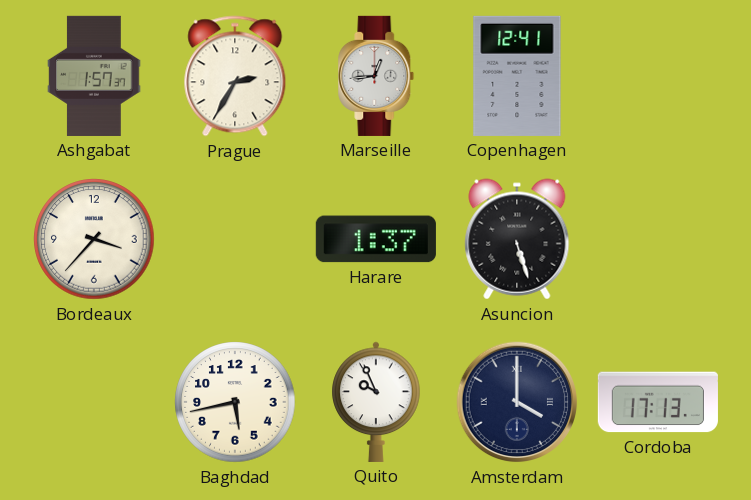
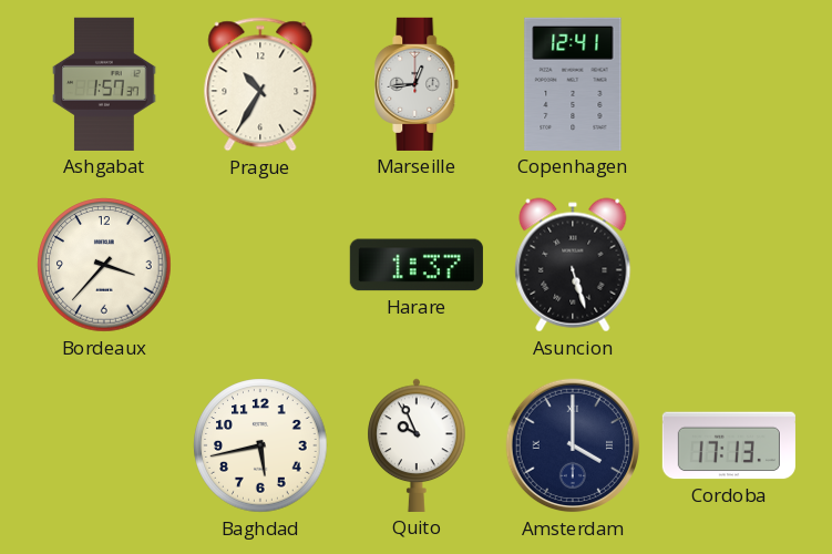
Prague: 2:35 -> 10:35
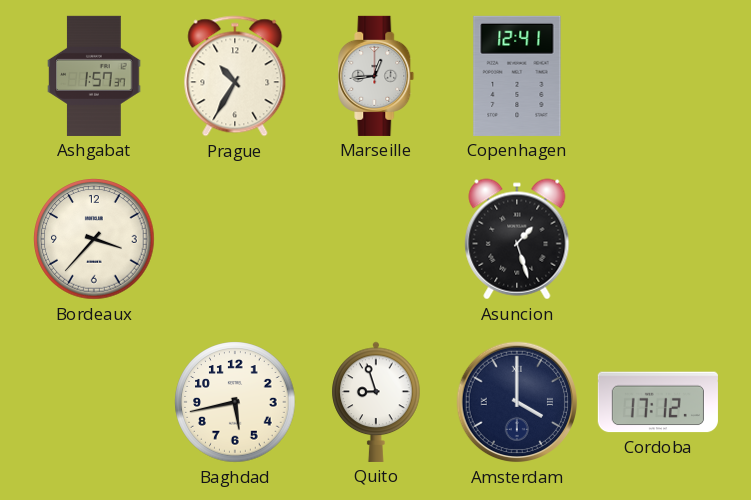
Harare: 1:37 -> none
Asuncion: 5:27 -> 1:27
Quito: 9:56 -> 8:57
Cordoba: 17:13 -> 17:12
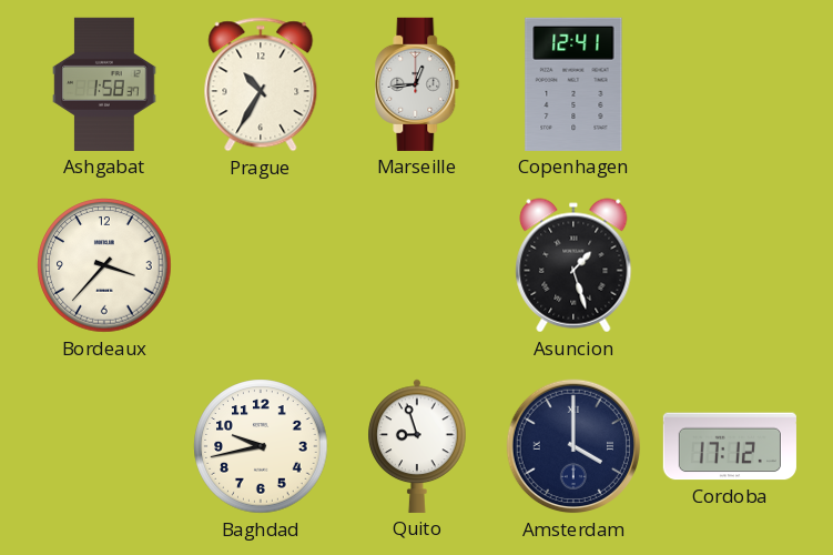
Ashgabat: 1:57 -> 1:58
Baghdad: 5:43 -> 9:43
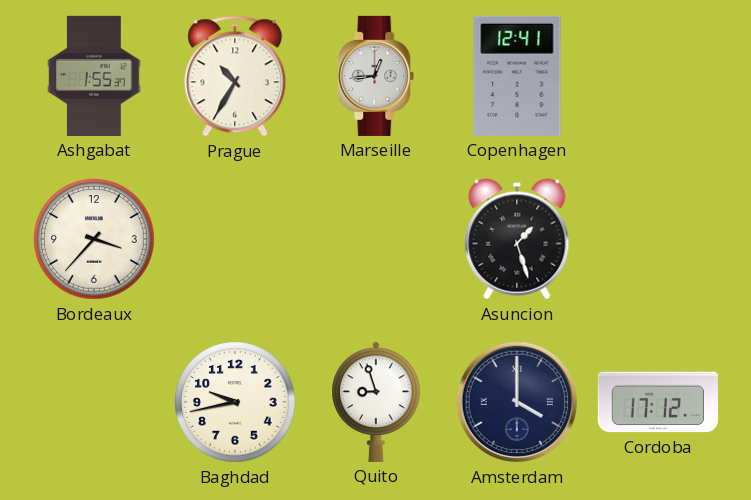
Ashgabat: 1:58 -> 1:55
